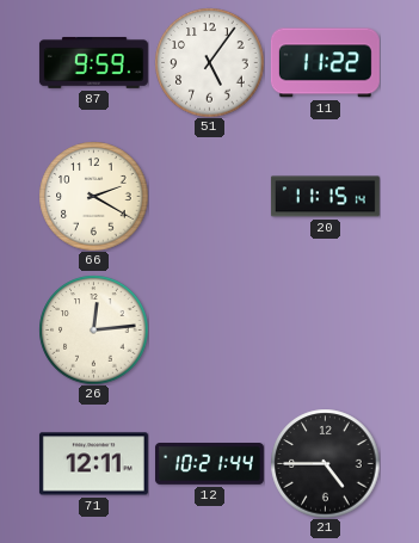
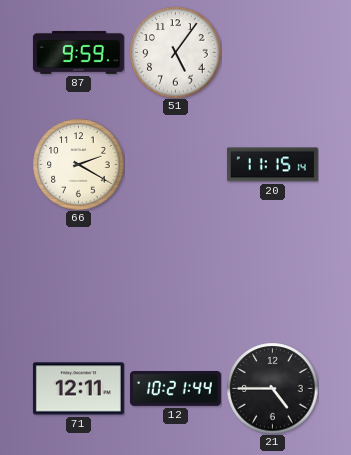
11: 11:22 -> none
26: 12:14 -> none
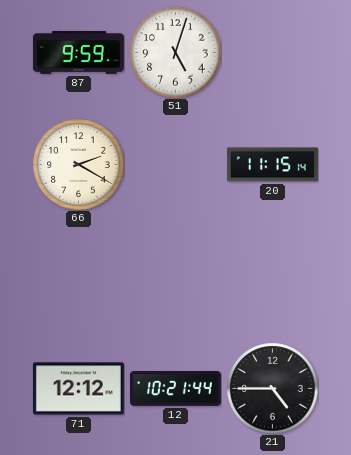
51: 5:06 -> 5:03
71: 12:11 -> 12:12
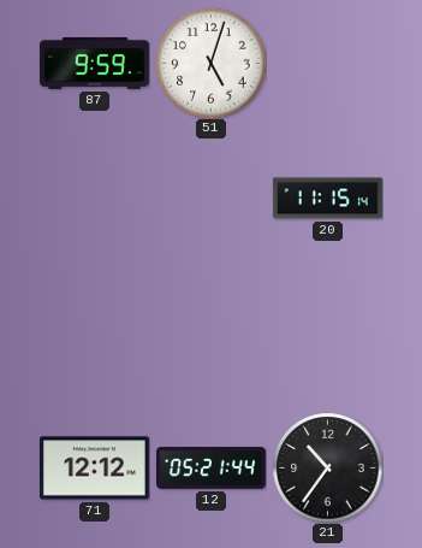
66: 2:20 -> none
12: 10:21 -> 05:21
21: 4:45 -> 10:36
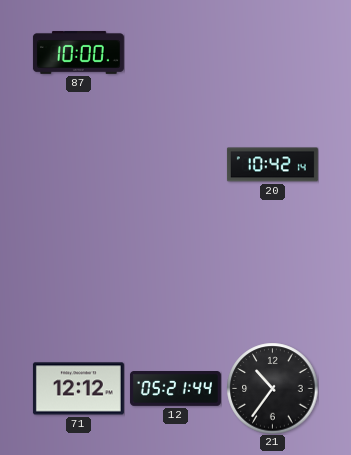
87: 9:59 -> 10:00
51: 5:03 -> none
20: 11:15 -> 10:42
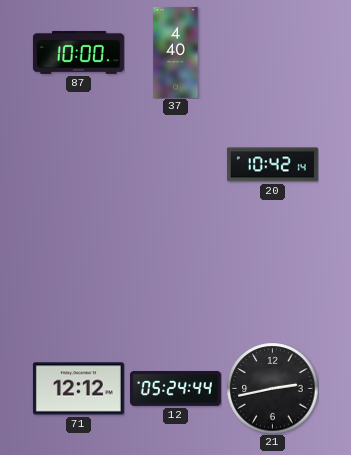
37: none -> 4:40
12: 05:21 -> 05:24
21: 10:36 -> 2:43
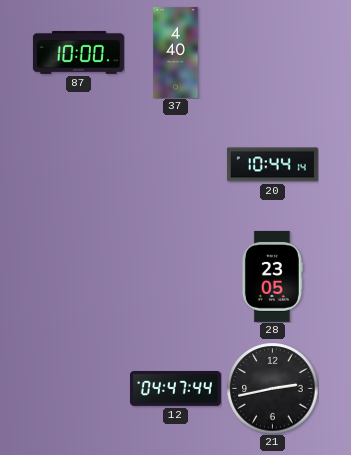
20: 10:42 -> 10:44
28: none -> 23:05
71: 12:12 -> none
12: 05:24 -> 04:47
